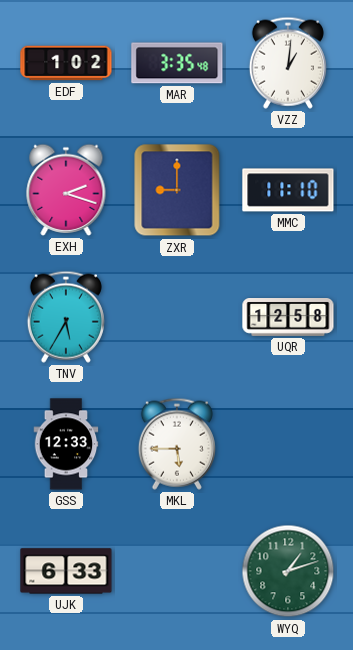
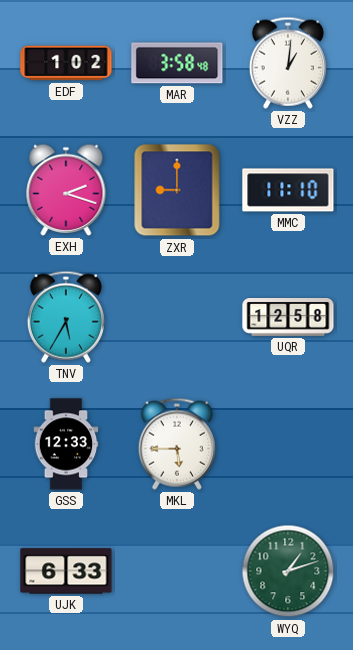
MAR: 3:35 -> 3:58
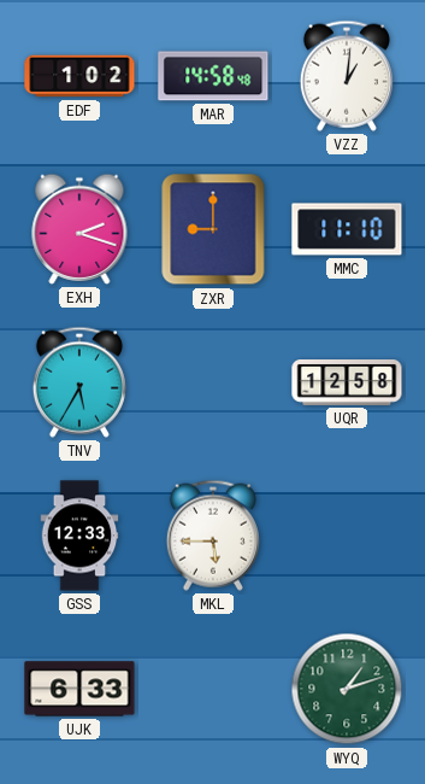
MAR: 3:58 -> 14:58
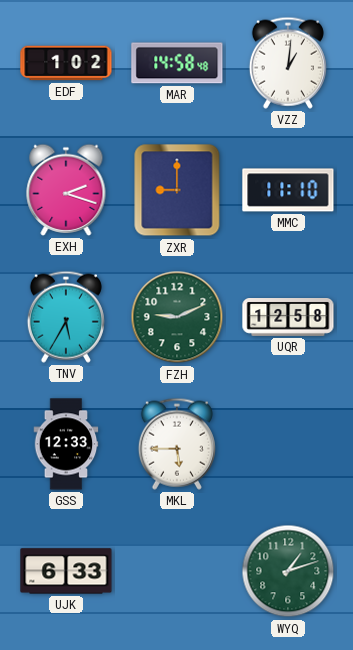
FZH: none -> 9:11
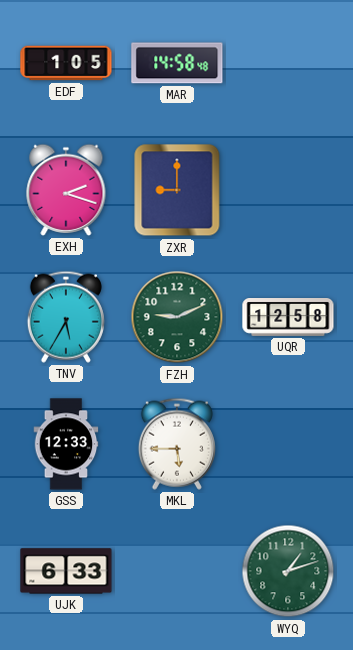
EDF: 1:02 -> 1:05
VZZ: 1:01 -> none
MMC: 11:10 -> none
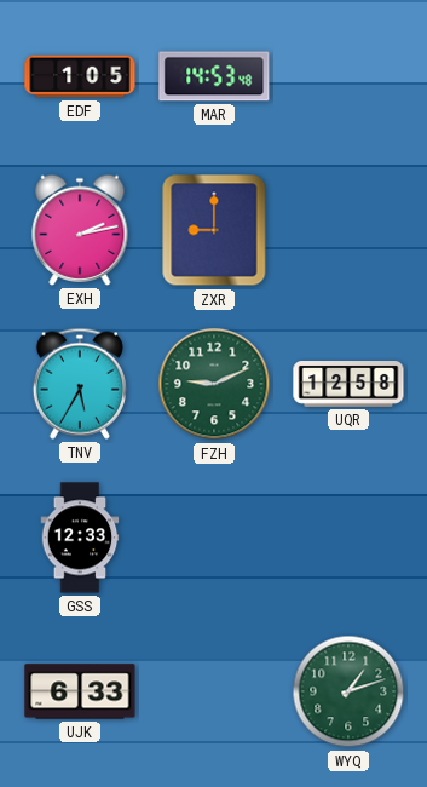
MAR: 14:58 -> 14:53
EXH: 2:18 -> 2:13
MKL: 5:45 -> none
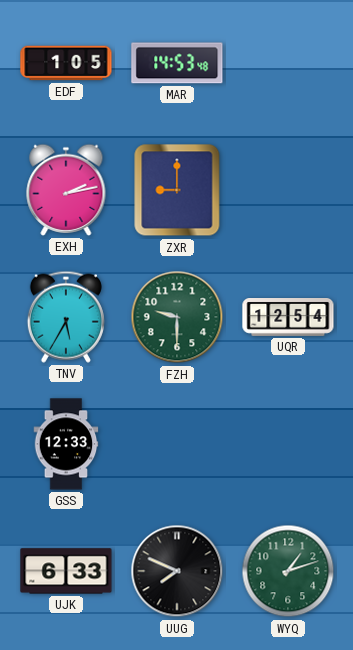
FZH: 9:11 -> 9:30
UQR: 12:58 -> 12:54
UUG: none -> 7:49
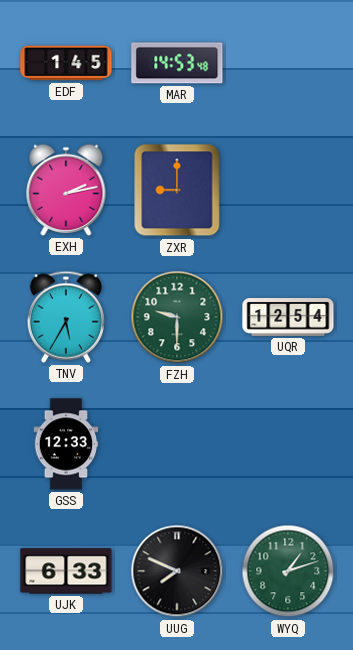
EDF: 1:05 -> 1:45
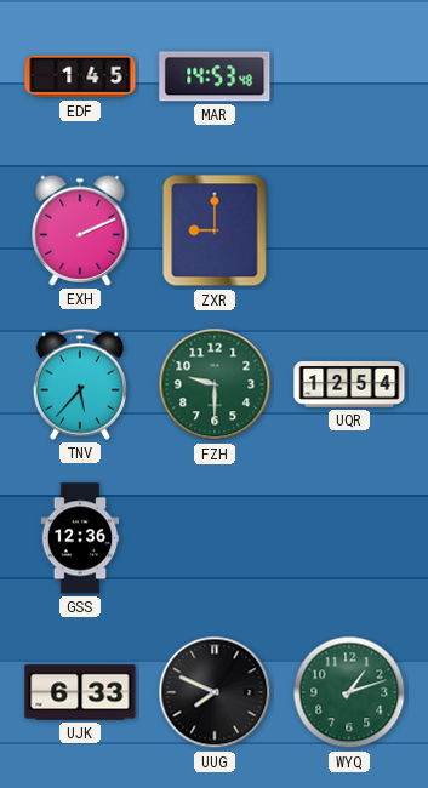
EXH: 2:13 -> 2:11
TNV: 5:35 -> 5:37
GSS: 12:33 -> 12:36
